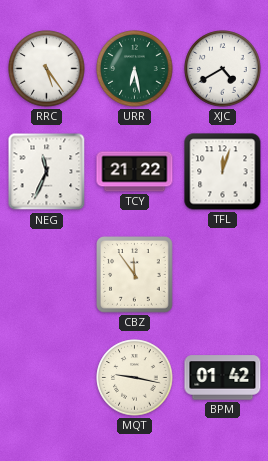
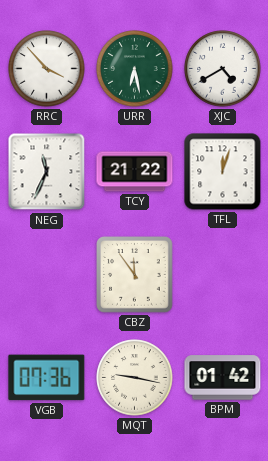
RRC: 5:24 -> 3:53
VGB: none -> 07:36
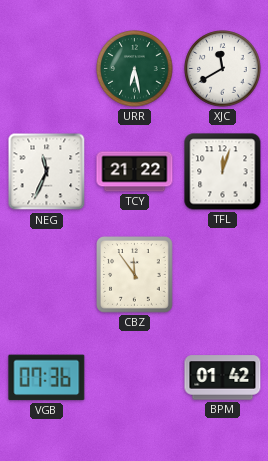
RRC: 3:53 -> none
XJC: 4:40 -> 11:40
MQT: 9:17 -> none
